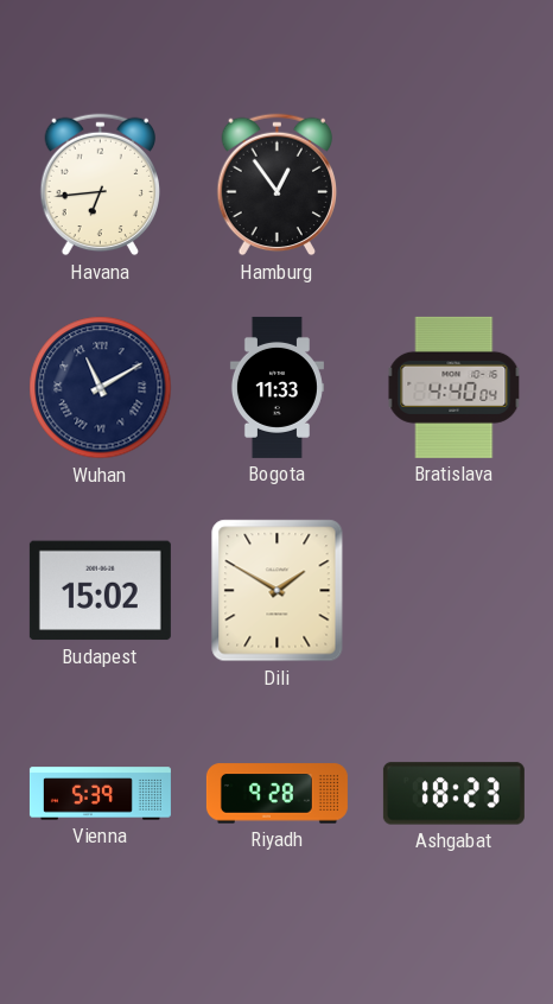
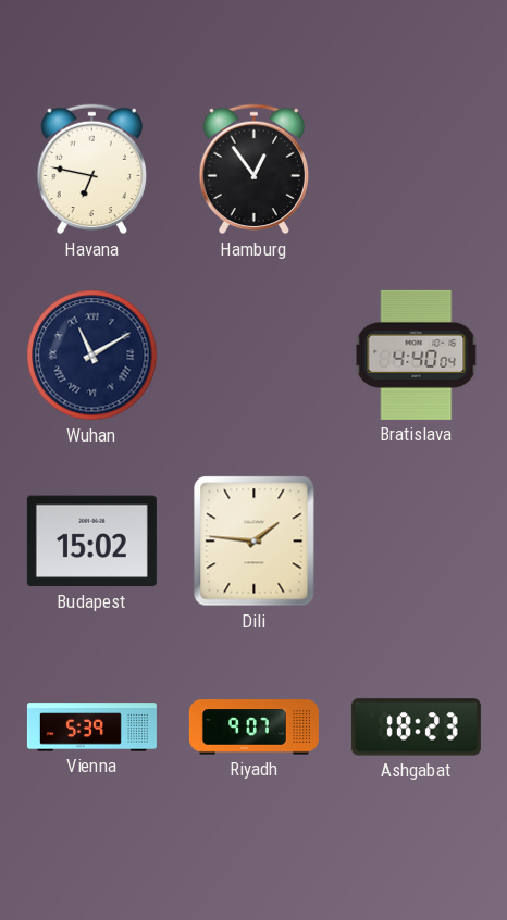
Havana: 6:44 -> 6:47
Bogota: 11:33 -> none
Dili: 1:50 -> 1:46
Riyadh: 9:28 -> 9:07
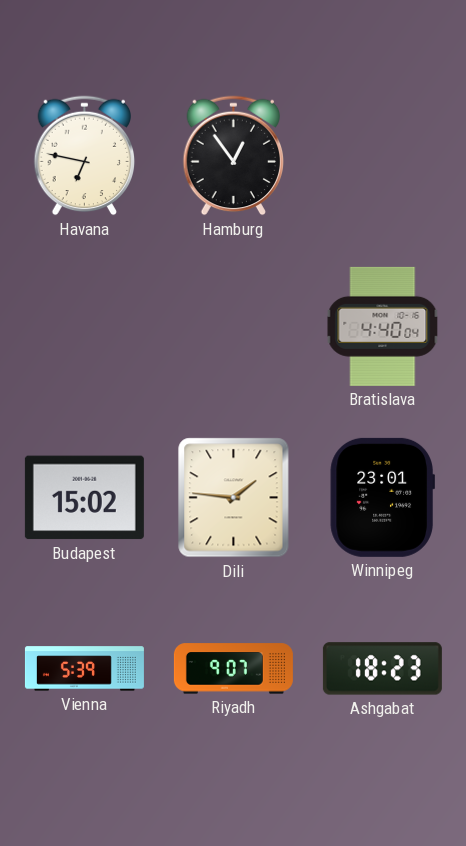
Wuhan: 11:10 -> none
Winnipeg: none -> 23:01
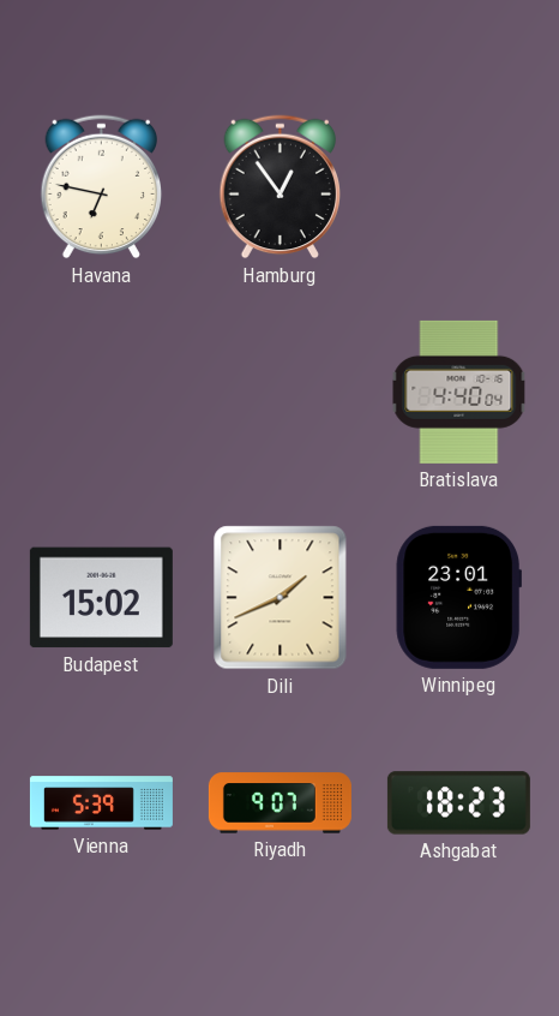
Dili: 1:46 -> 1:41
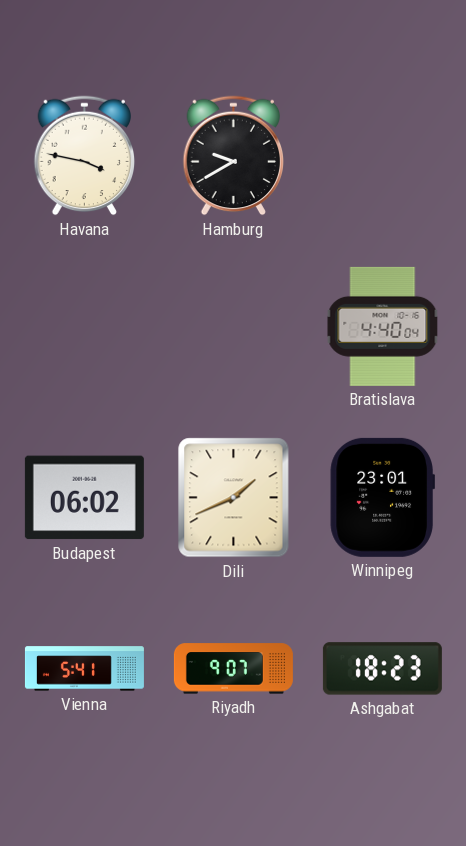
Havana: 6:47 -> 3:47
Hamburg: 12:54 -> 9:40
Budapest: 15:02 -> 06:02
Vienna: 5:39 -> 5:41
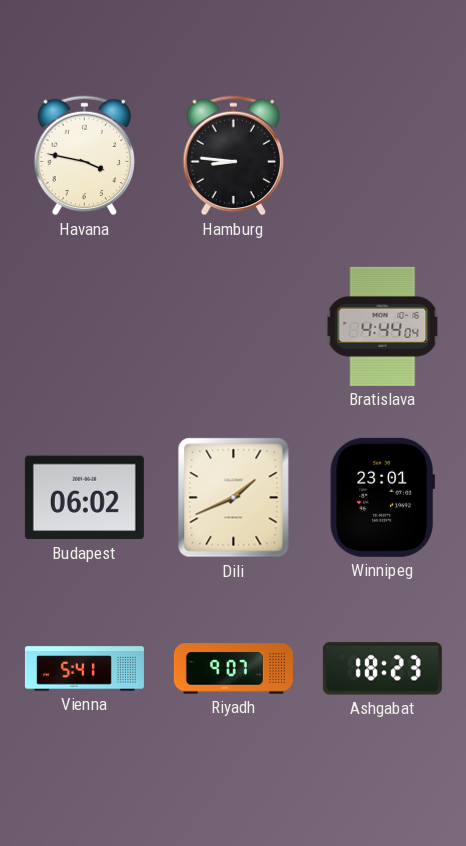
Hamburg: 9:40 -> 8:46
Bratislava: 4:40 -> 4:44
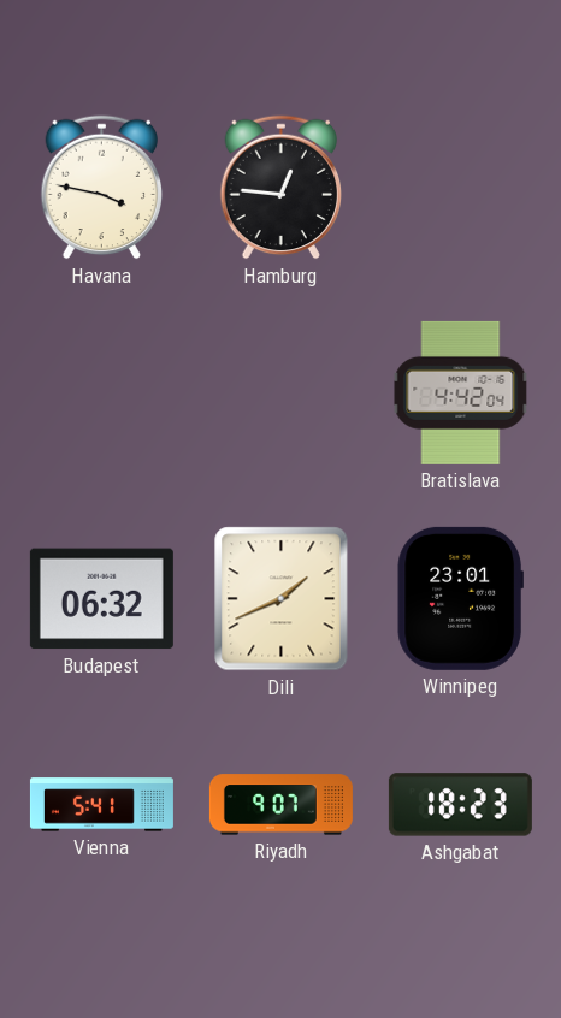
Hamburg: 8:46 -> 12:46
Bratislava: 4:44 -> 4:42
Budapest: 06:02 -> 06:32
